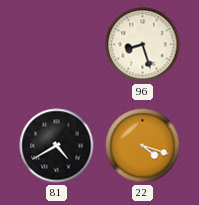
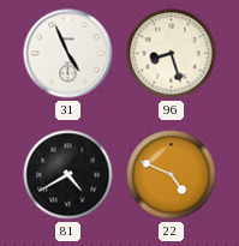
31: none -> 4:56
22: 4:18 -> 4:49
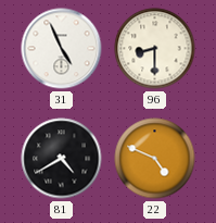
96: 8:27 -> 8:30
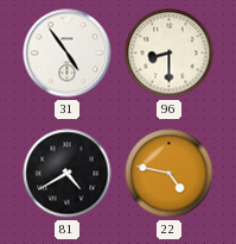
31: 4:56 -> 4:54
22: 4:49 -> 4:47
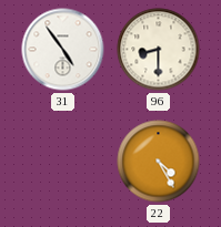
81: 4:40 -> none
22: 4:47 -> 4:25
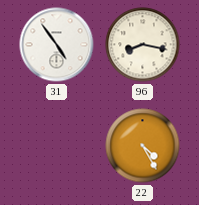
96: 8:30 -> 8:17
